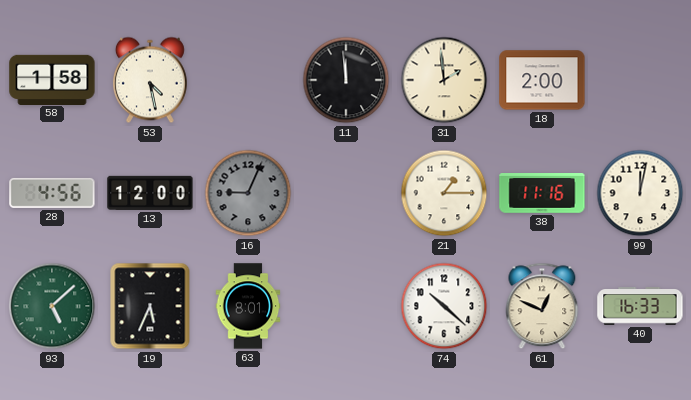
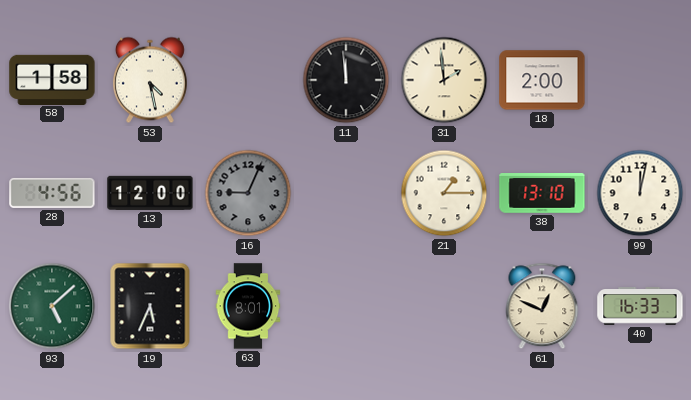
38: 11:16 -> 13:10
74: 10:22 -> none
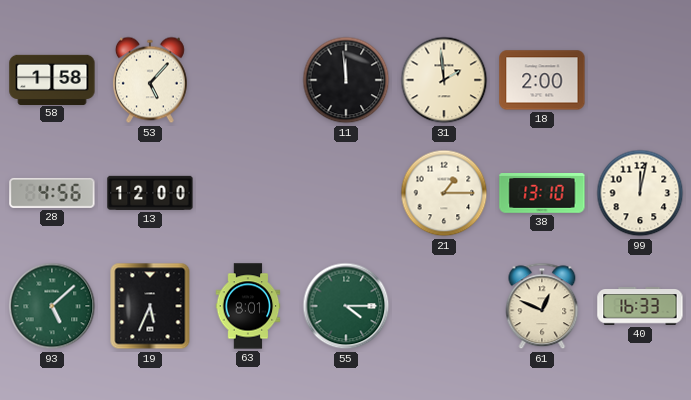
53: 4:28 -> 5:07
16: 9:04 -> none
55: none -> 4:15
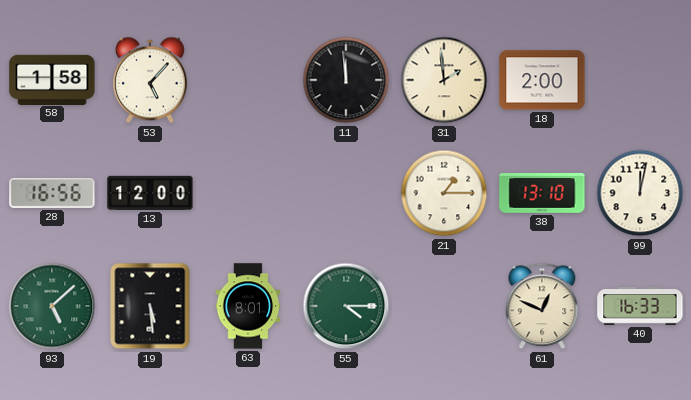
28: 4:56 -> 16:56
19: 5:34 -> 5:29
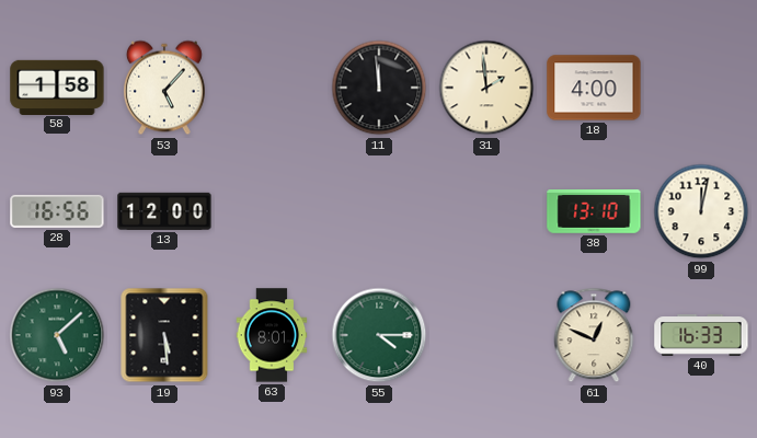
18: 2:00 -> 4:00
21: 1:15 -> none
